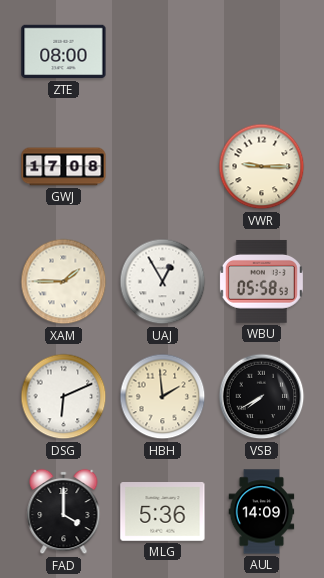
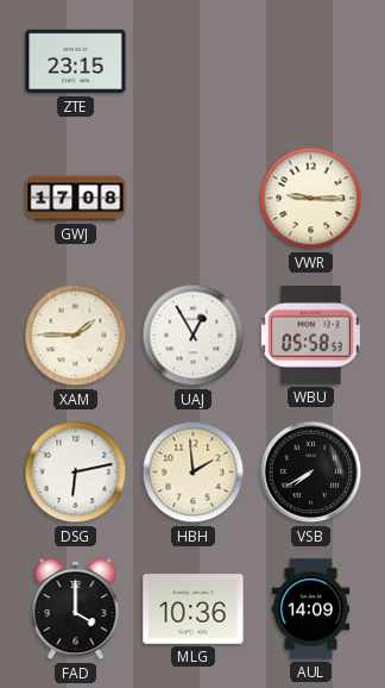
ZTE: 08:00 -> 23:15
DSG: 6:11 -> 6:13
MLG: 5:36 -> 10:36
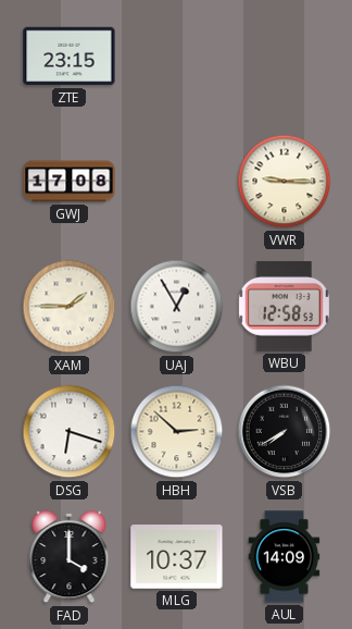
WBU: 05:58 -> 12:58
DSG: 6:13 -> 6:18
HBH: 1:59 -> 2:52
MLG: 10:36 -> 10:37
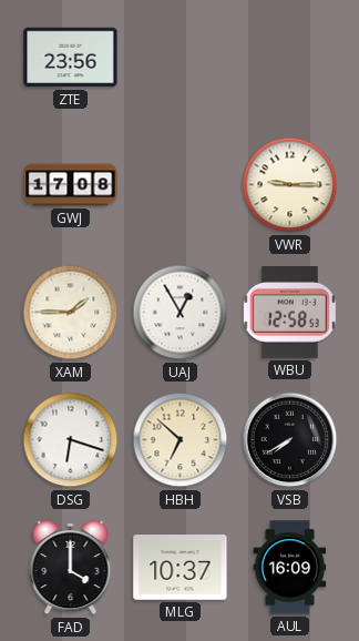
ZTE: 23:15 -> 23:56
HBH: 2:52 -> 6:52
AUL: 14:09 -> 16:09
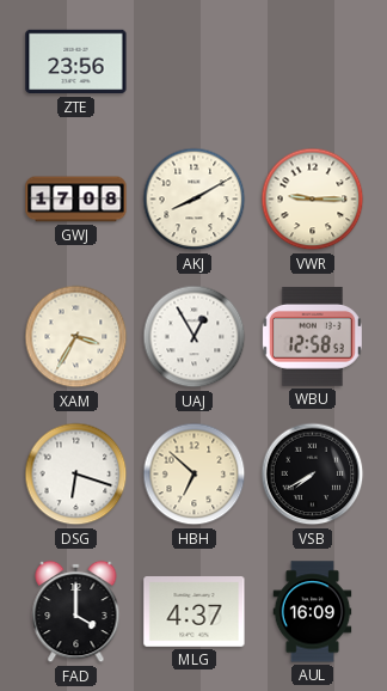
AKJ: none -> 8:10
XAM: 1:45 -> 3:35
MLG: 10:37 -> 4:37
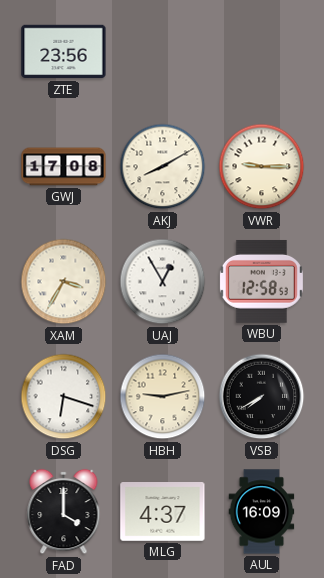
HBH: 6:52 -> 9:13
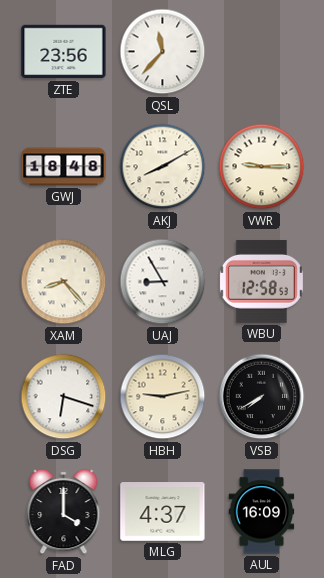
QSL: none -> 11:37
GWJ: 17:08 -> 18:48
XAM: 3:35 -> 8:23
UAJ: 12:55 -> 8:55
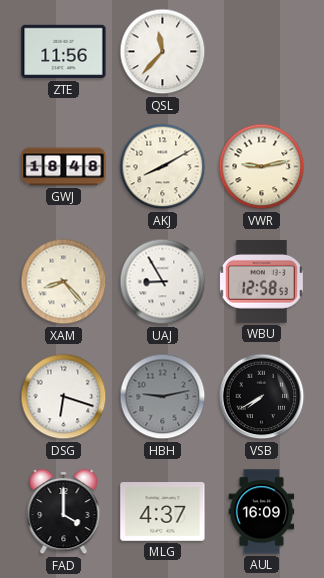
ZTE: 23:56 -> 11:56
VWR: 9:15 -> 9:13
HBH dial: cream -> grey
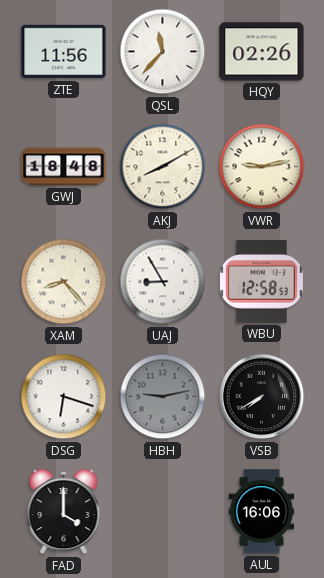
HQY: none -> 02:26
MLG: 4:37 -> none
AUL: 16:09 -> 16:06
